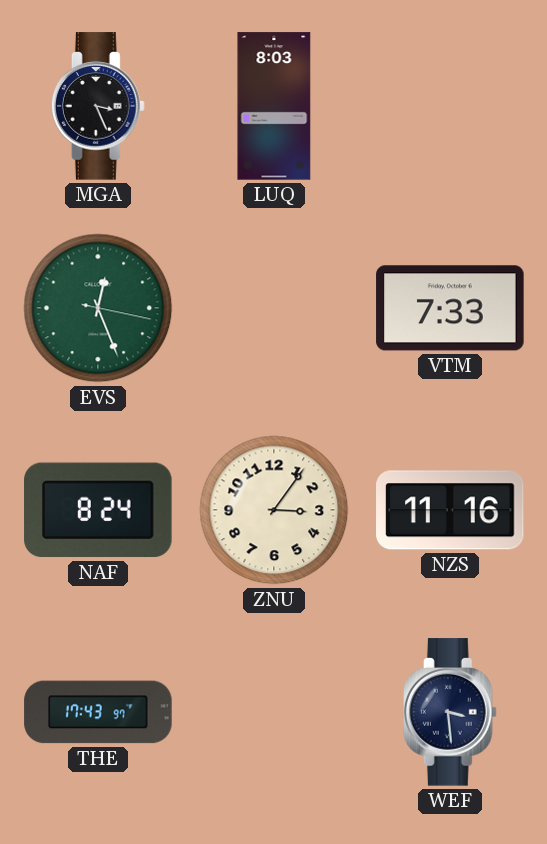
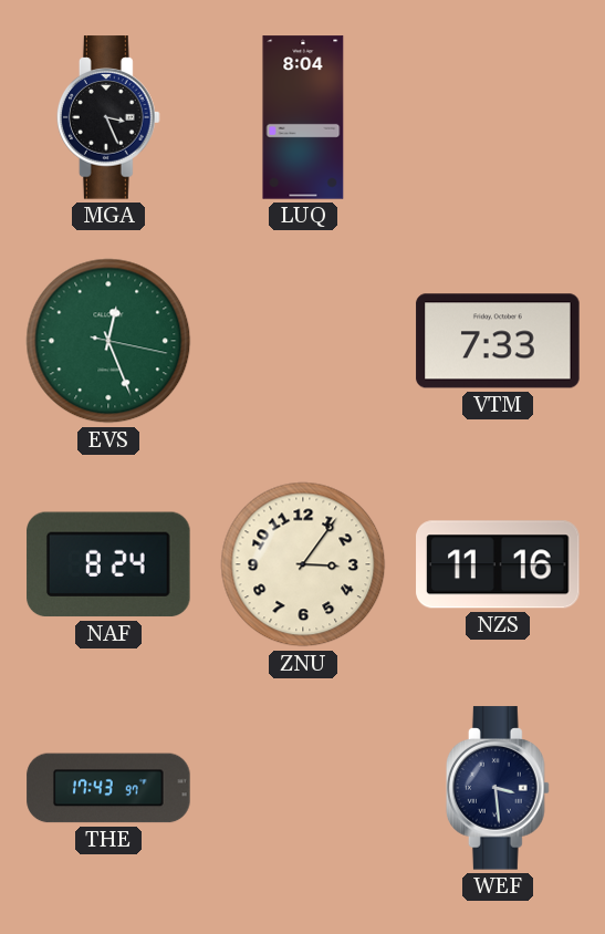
LUQ: 8:03 -> 8:04
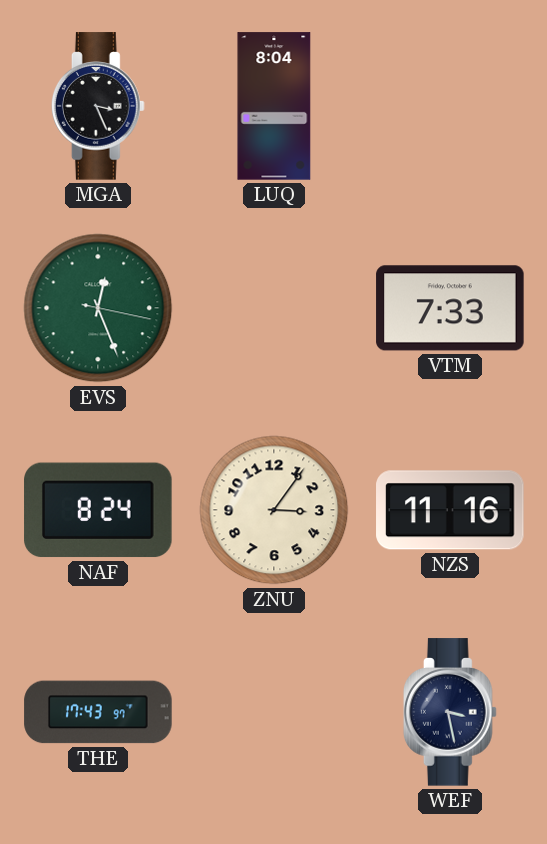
WEF: 3:29 -> 3:28
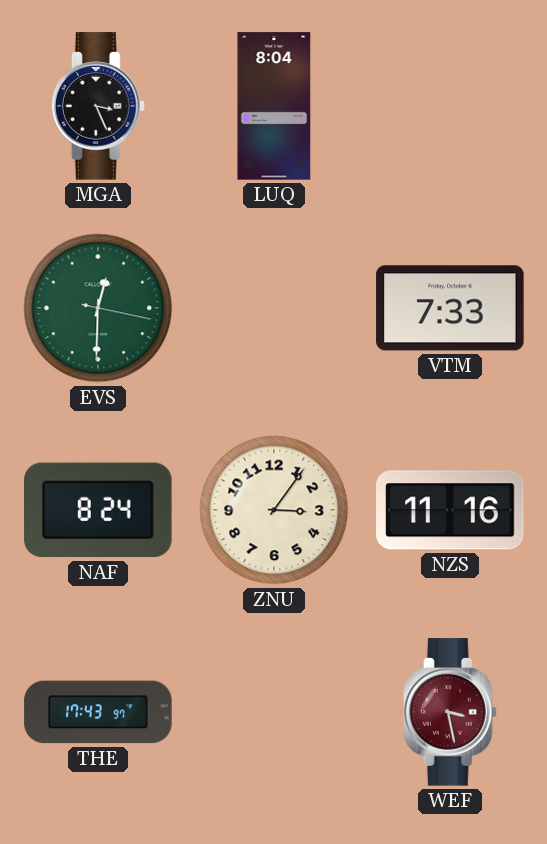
EVS: 12:26 -> 12:30
WEF dial: navy -> burgundy
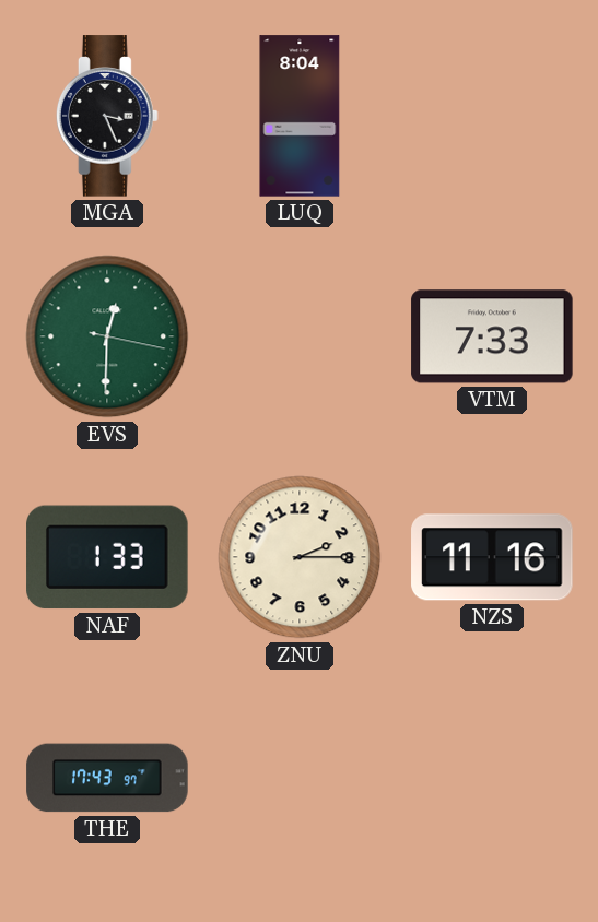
NAF: 8:24 -> 1:33
ZNU: 3:06 -> 2:15
WEF: 3:28 -> none
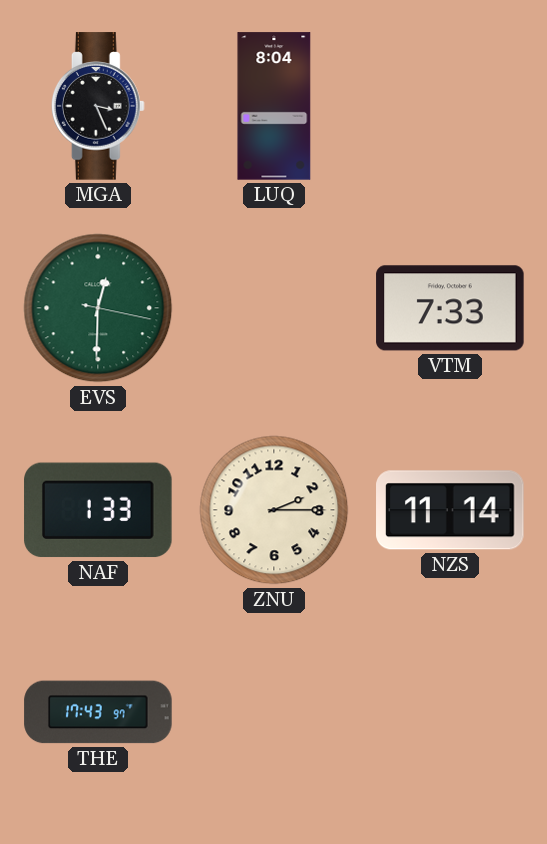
NZS: 11:16 -> 11:14
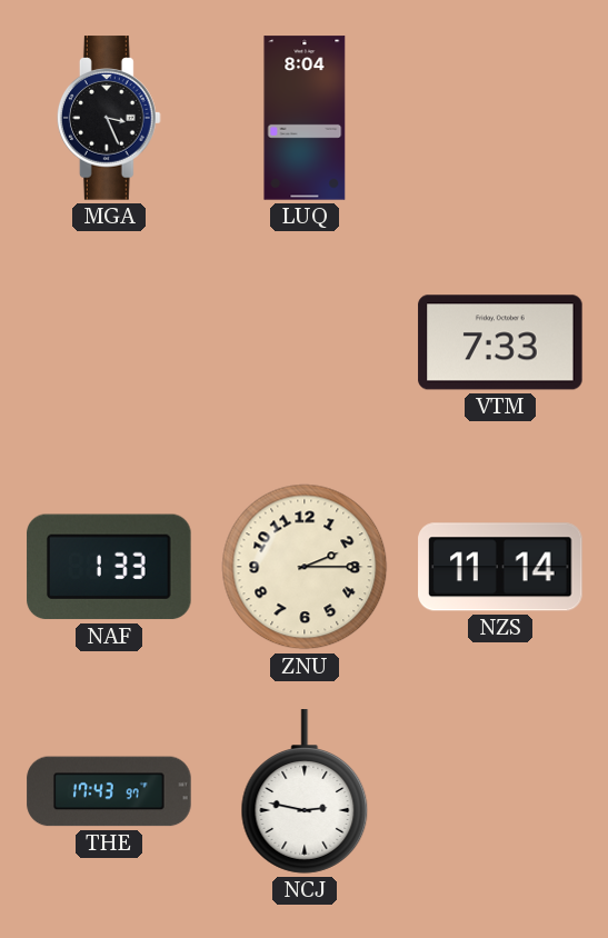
EVS: 12:30 -> none
NCJ: none -> 2:47
